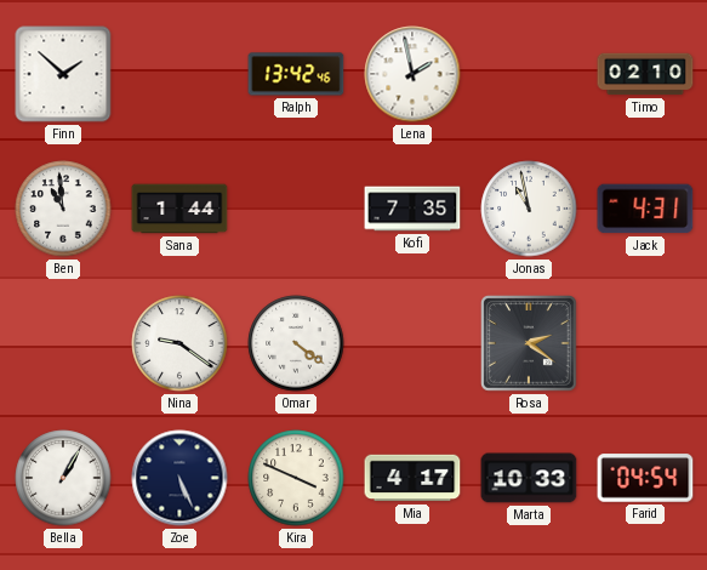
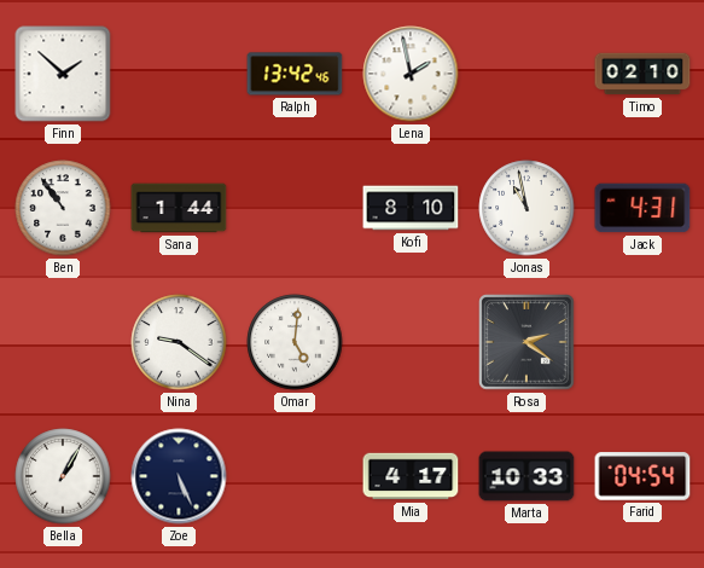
Ben: 10:59 -> 10:54
Kofi: 7:35 -> 8:10
Omar: 4:21 -> 5:01
Kira: 3:49 -> none
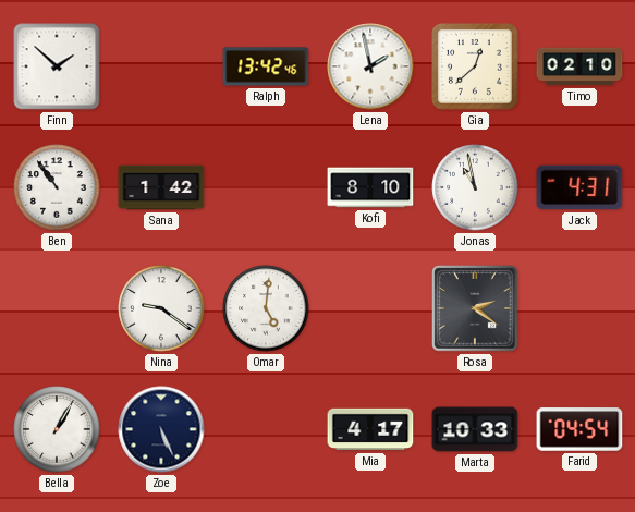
Gia: none -> 12:38
Sana: 1:44 -> 1:42
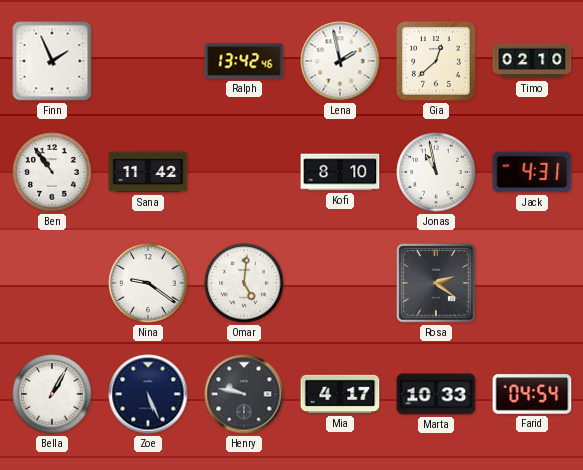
Finn: 1:52 -> 1:56
Sana: 1:42 -> 11:42
Henry: none -> 9:47
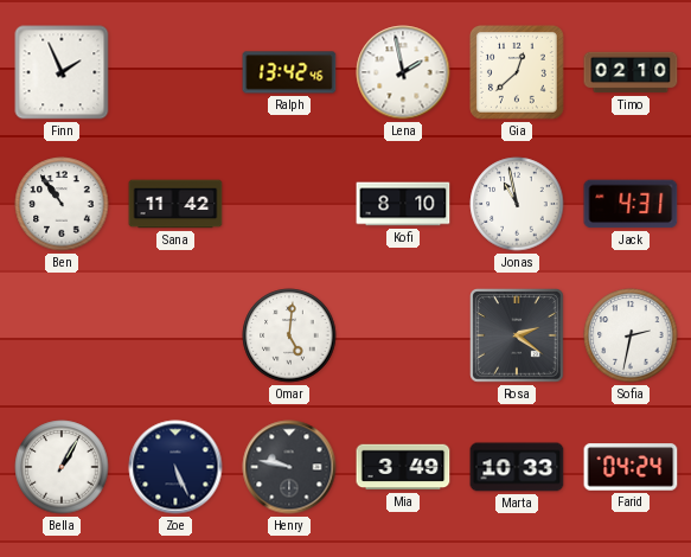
Nina: 9:21 -> none
Sofia: none -> 2:32
Mia: 4:17 -> 3:49
Farid: 04:54 -> 04:24
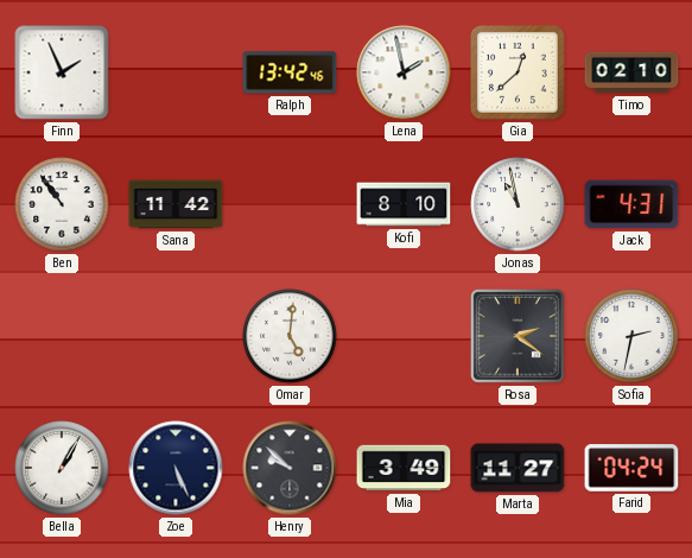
Henry: 9:47 -> 9:52
Marta: 10:33 -> 11:27
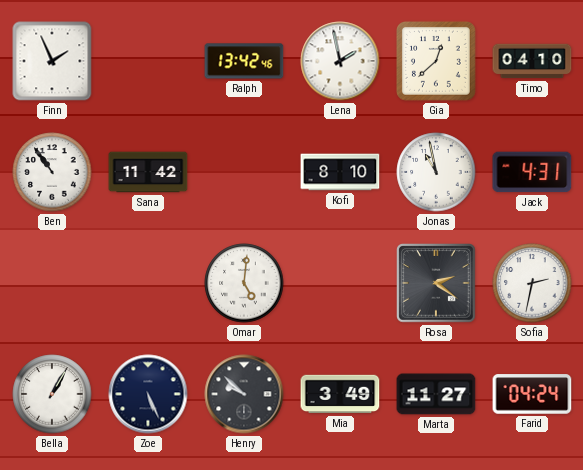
Timo: 02:10 -> 04:10
